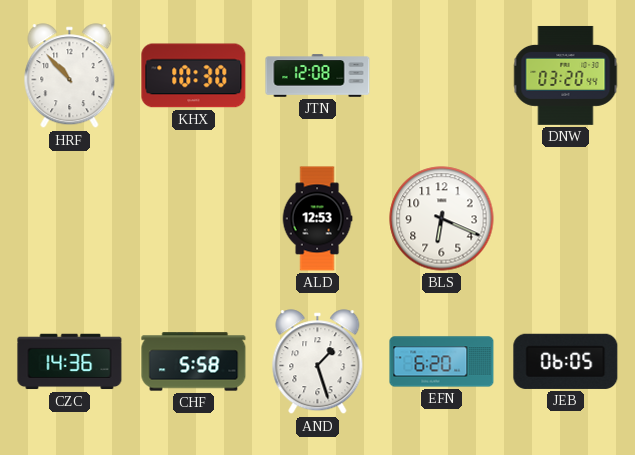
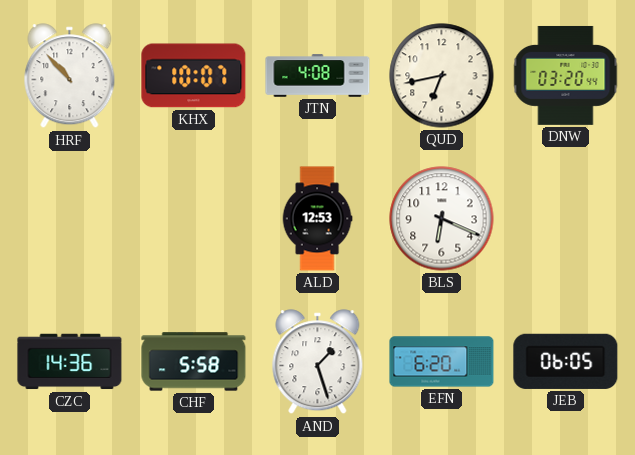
KHX: 10:30 -> 10:07
JTN: 12:08 -> 4:08
QUD: none -> 6:43
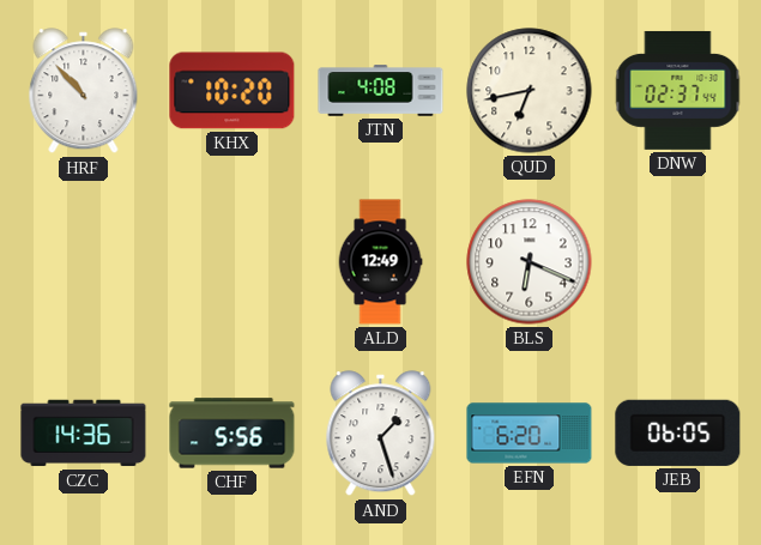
KHX: 10:07 -> 10:20
DNW: 03:20 -> 02:37
ALD: 12:53 -> 12:49
CHF: 5:58 -> 5:56
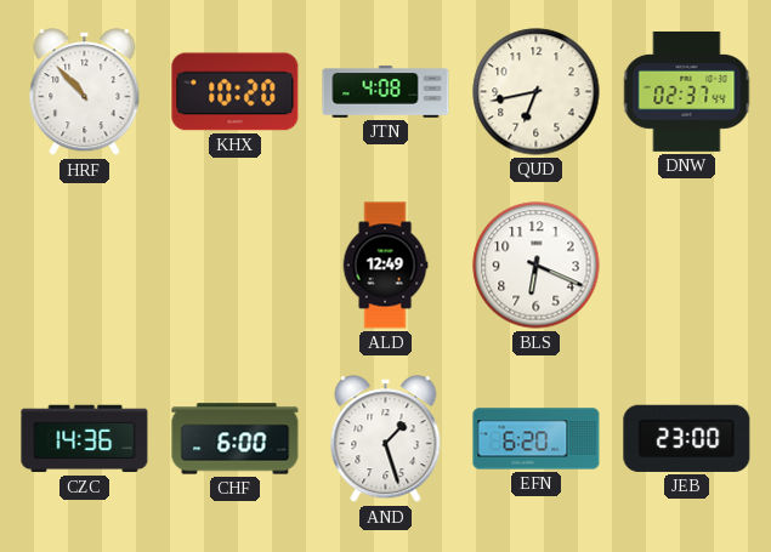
CHF: 5:56 -> 6:00
JEB: 06:05 -> 23:00
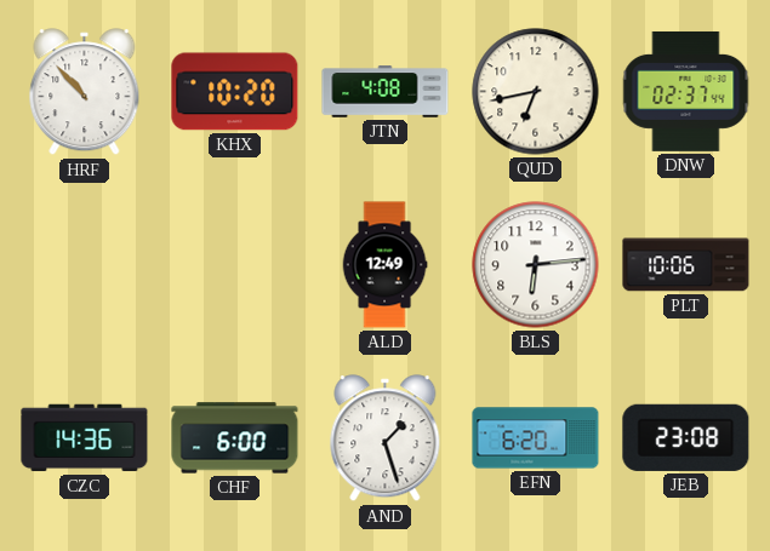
BLS: 6:19 -> 6:14
PLT: none -> 10:06
JEB: 23:00 -> 23:08
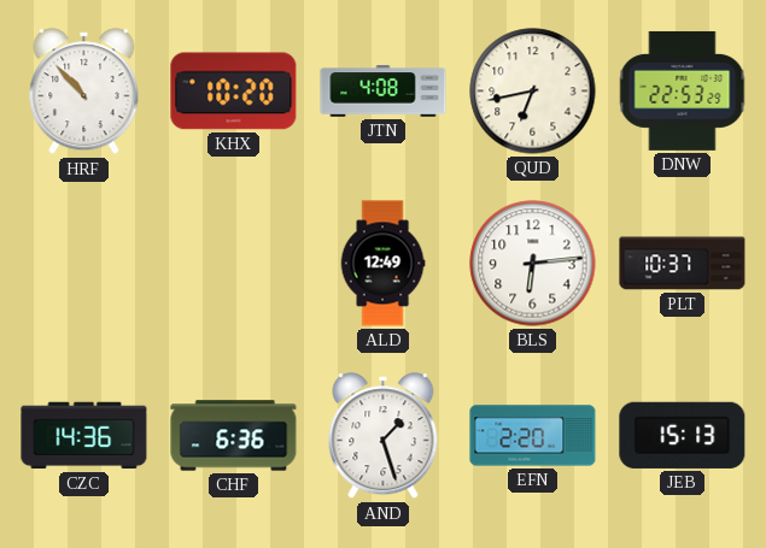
DNW: 02:37 -> 22:53
PLT: 10:06 -> 10:37
CHF: 6:00 -> 6:36
EFN: 6:20 -> 2:20
JEB: 23:08 -> 15:13
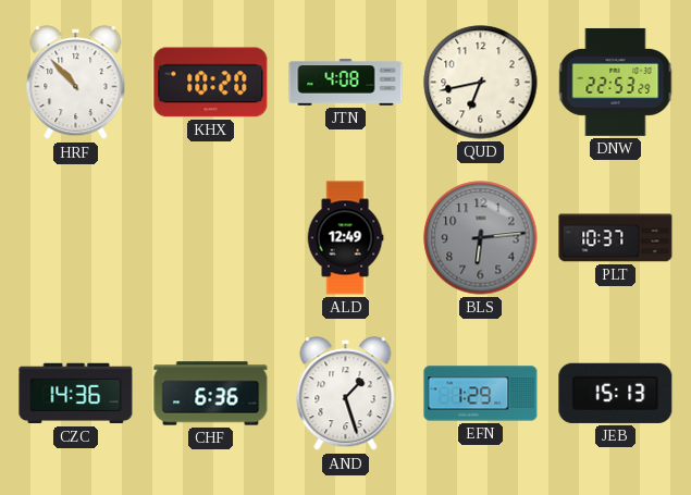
BLS dial: white -> grey
EFN: 2:20 -> 1:29
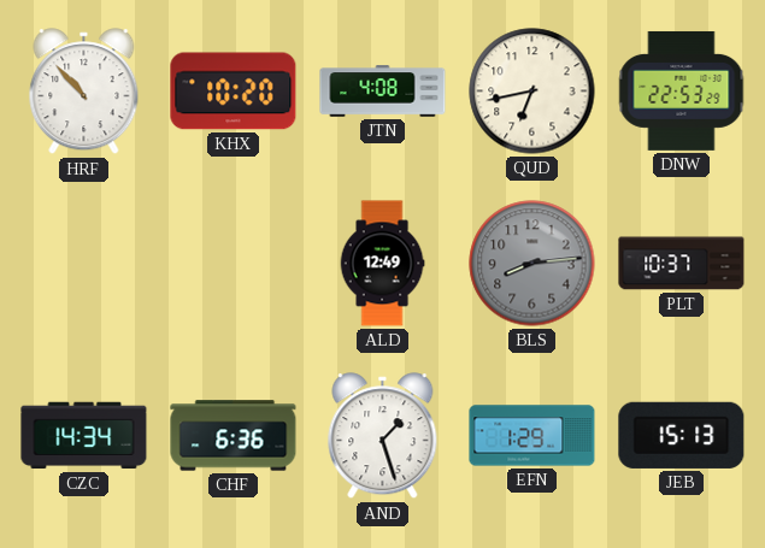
BLS: 6:14 -> 8:14
CZC: 14:36 -> 14:34
